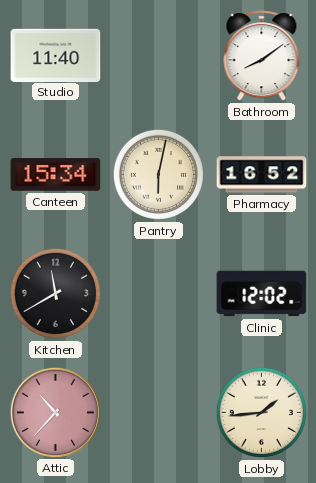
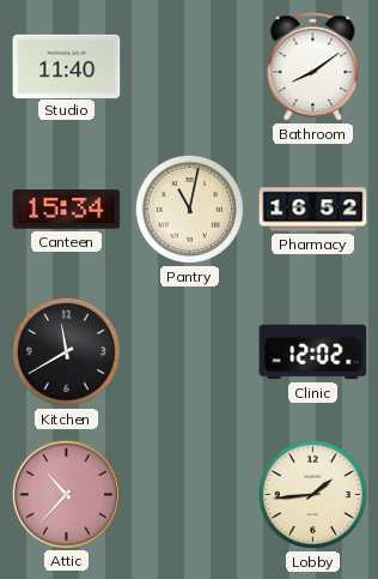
Pantry: 6:02 -> 11:02
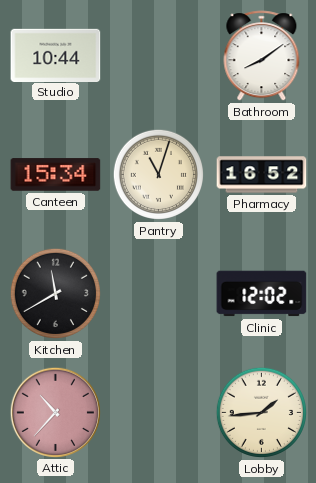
Studio: 11:40 -> 10:44
Pantry: 11:02 -> 11:03
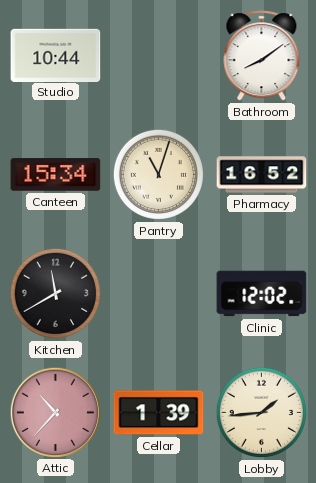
Cellar: none -> 1:39
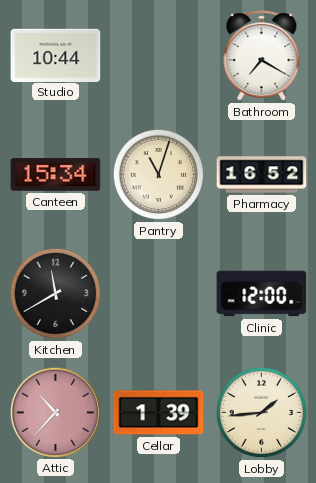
Bathroom: 8:09 -> 7:20
Clinic: 12:02 -> 12:00
